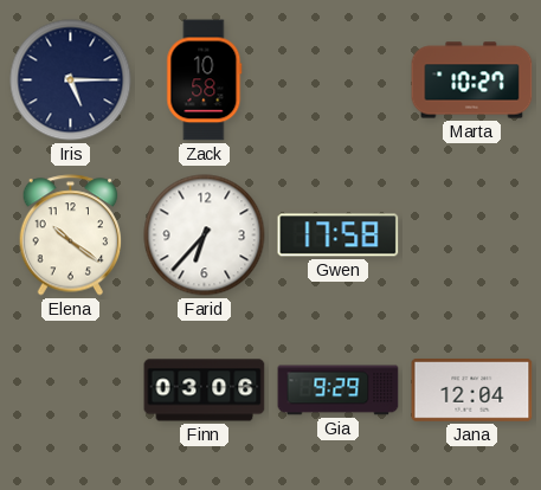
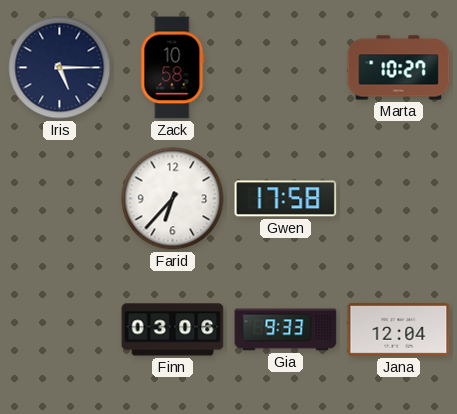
Elena: 10:21 -> none
Gia: 9:29 -> 9:33
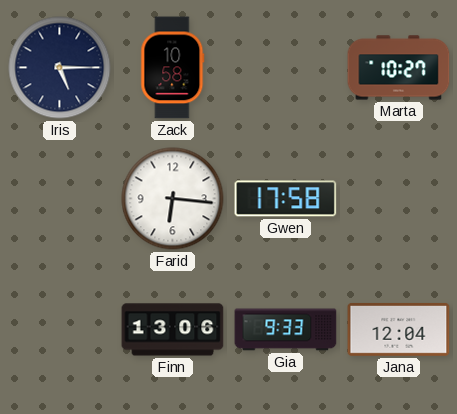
Farid: 6:37 -> 6:16
Finn: 03:06 -> 13:06
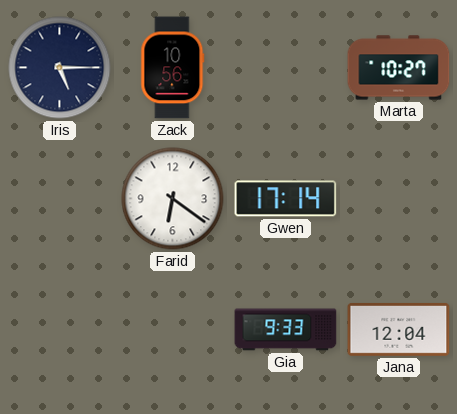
Zack: 10:58 -> 10:56
Farid: 6:16 -> 6:21
Gwen: 17:58 -> 17:14
Finn: 13:06 -> none
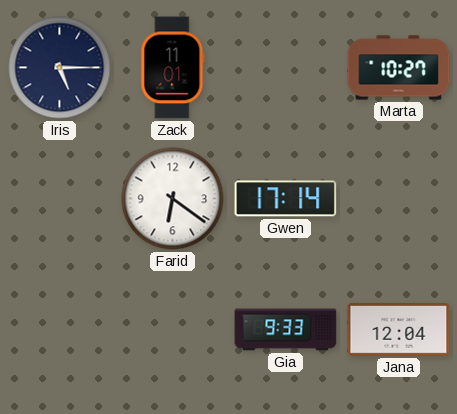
Zack: 10:56 -> 11:01
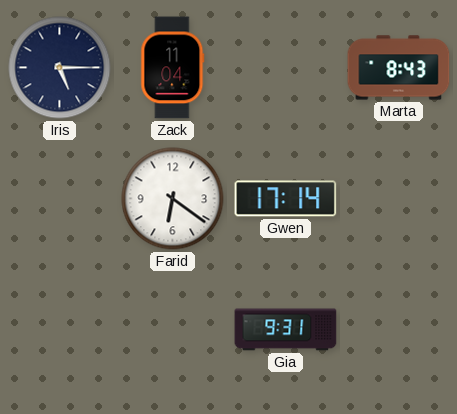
Zack: 11:01 -> 11:04
Marta: 10:27 -> 8:43
Gia: 9:33 -> 9:31
Jana: 12:04 -> none
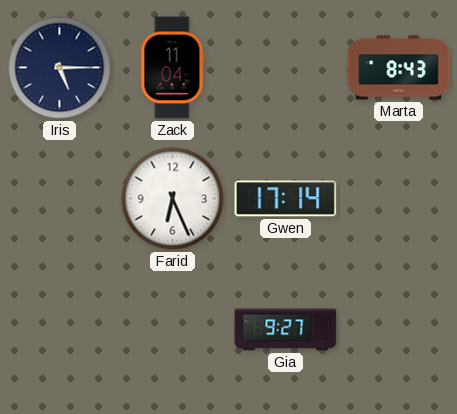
Farid: 6:21 -> 6:26
Gia: 9:31 -> 9:27
